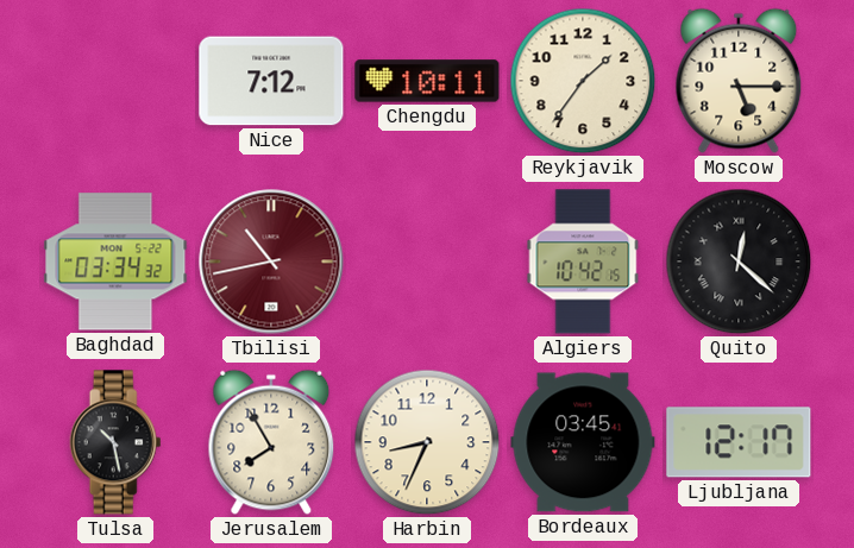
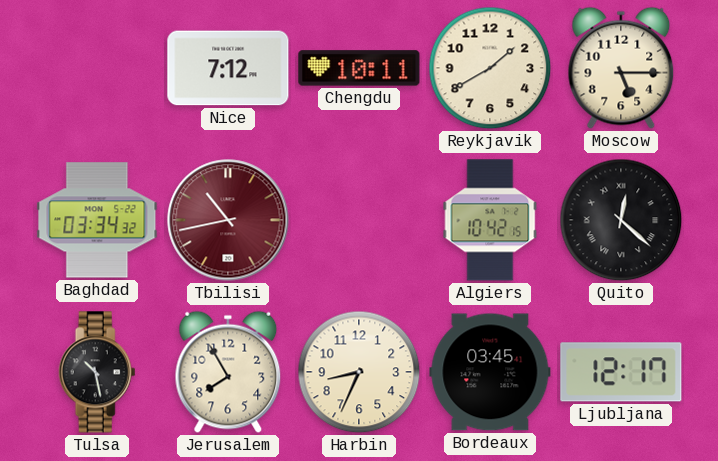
Reykjavik: 1:36 -> 1:40
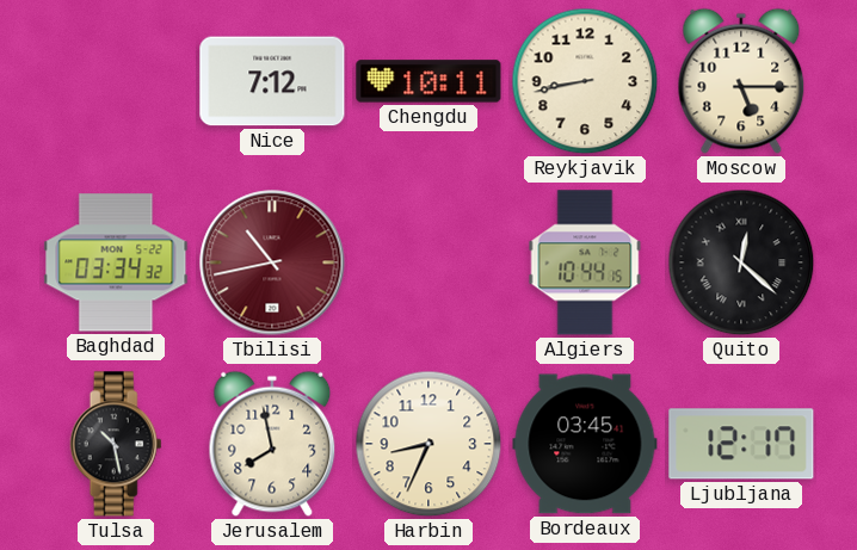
Reykjavik: 1:40 -> 8:43
Algiers: 10:42 -> 10:44
Jerusalem: 7:55 -> 7:58
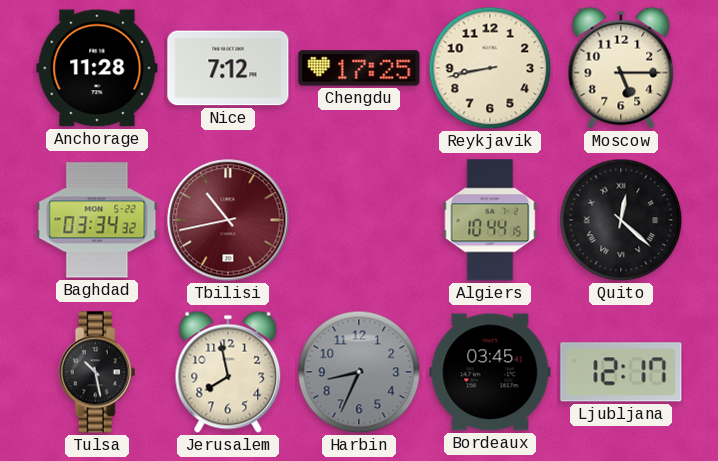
Anchorage: none -> 11:28
Chengdu: 10:11 -> 17:25
Harbin dial: cream -> grey
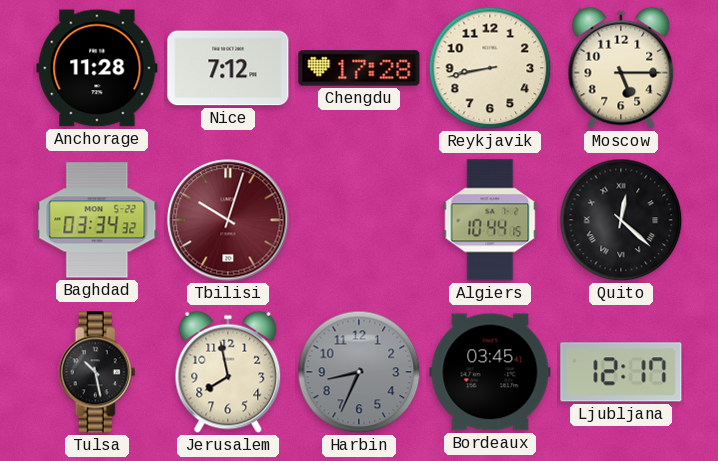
Chengdu: 17:25 -> 17:28
Tbilisi: 10:43 -> 10:03
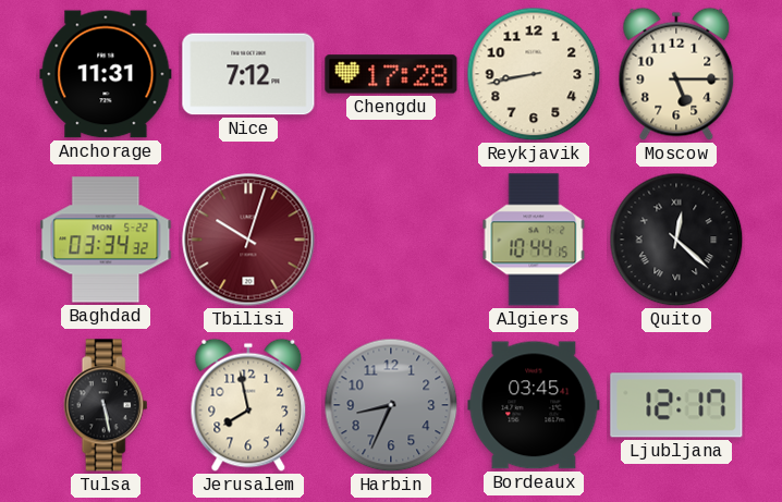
Anchorage: 11:28 -> 11:31
Tulsa: 10:28 -> 5:28
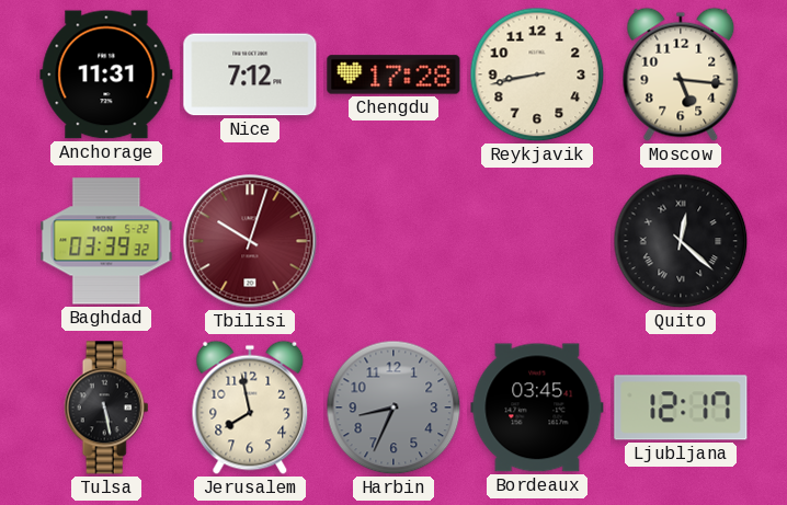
Moscow: 5:15 -> 5:16
Baghdad: 03:34 -> 03:39
Algiers: 10:44 -> none
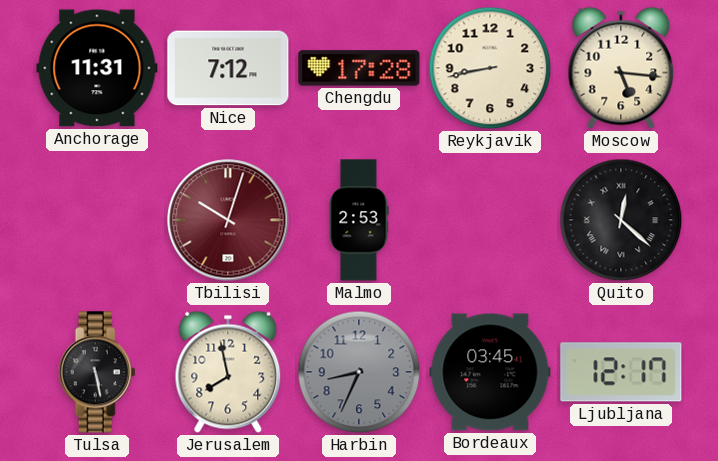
Baghdad: 03:39 -> none
Malmo: none -> 2:53
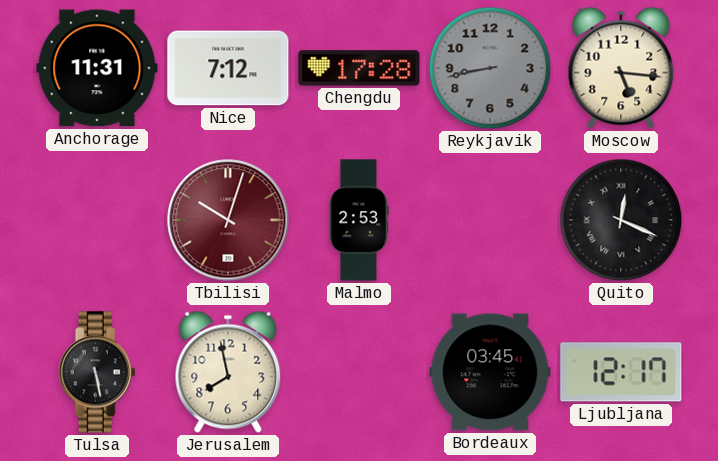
Reykjavik dial: cream -> grey
Quito: 12:22 -> 12:19
Harbin: 8:34 -> none
